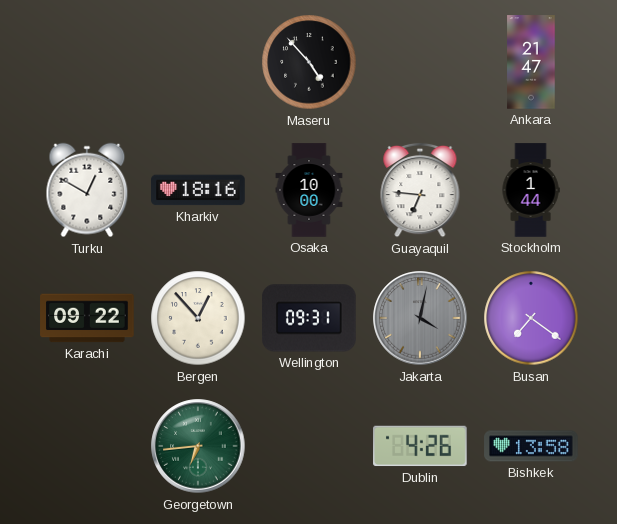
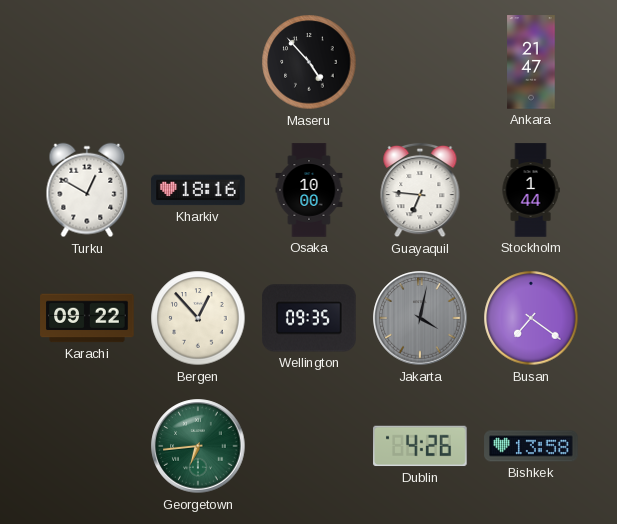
Wellington: 09:31 -> 09:35
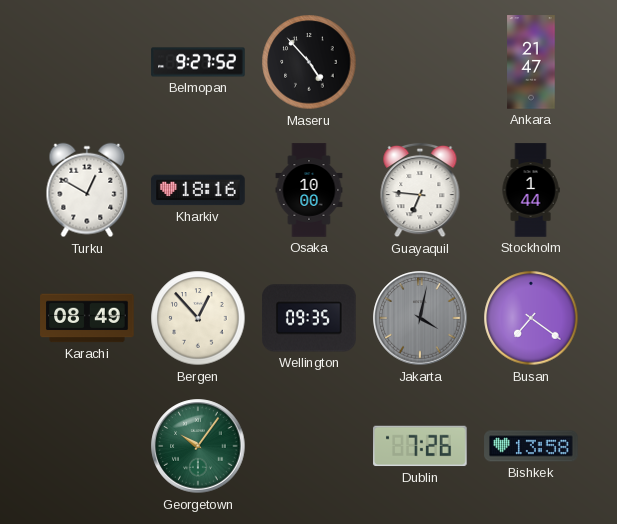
Belmopan: none -> 9:27
Karachi: 09:22 -> 08:49
Georgetown: 6:44 -> 10:06
Dublin: 4:26 -> 7:26
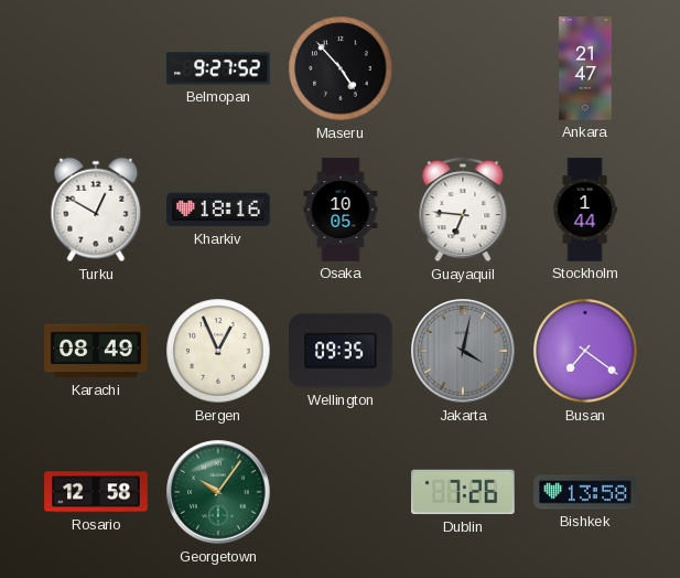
Osaka: 10:00 -> 10:05
Bergen: 12:53 -> 12:56
Rosario: none -> 12:58
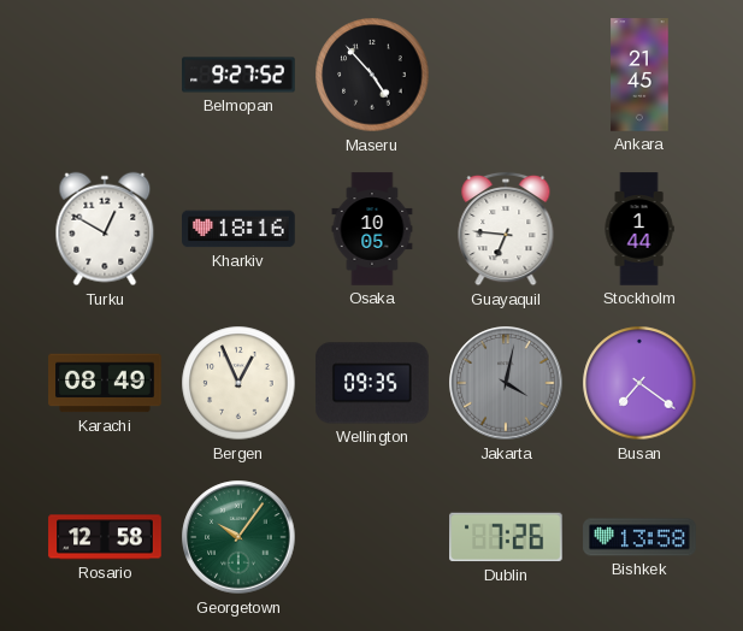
Ankara: 21:47 -> 21:45
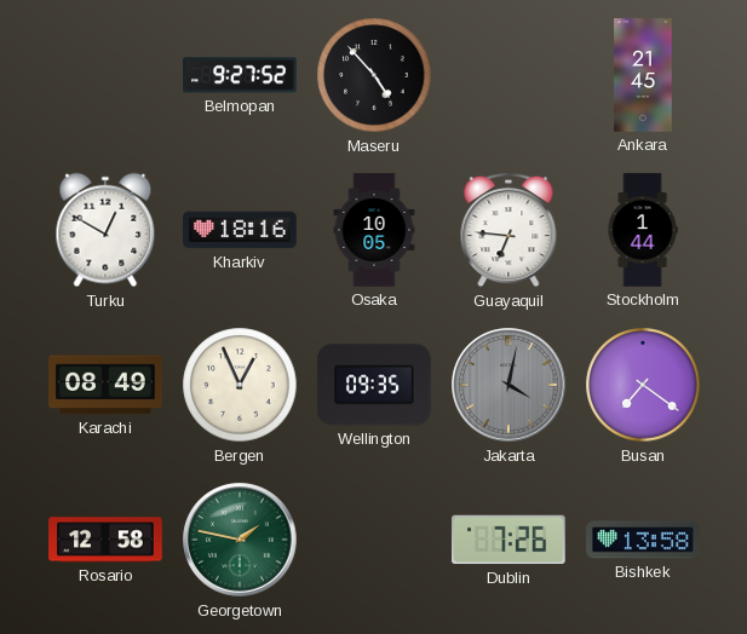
Georgetown: 10:06 -> 1:47
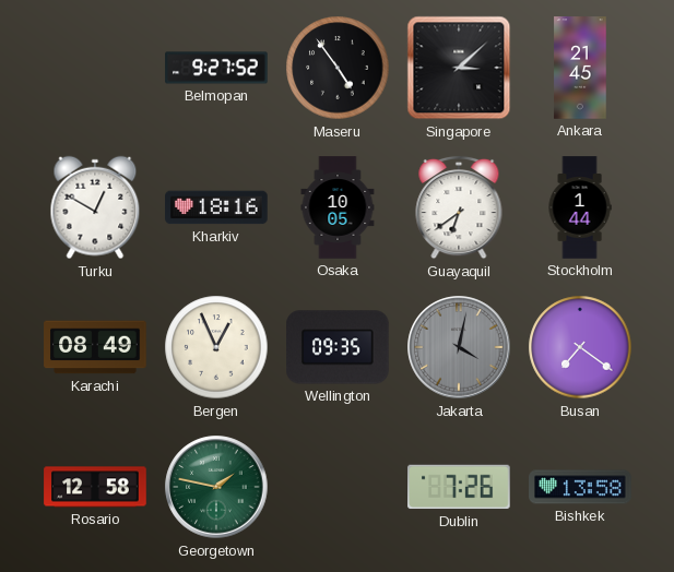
Maseru: 4:53 -> 4:54
Singapore: none -> 3:08
Guayaquil: 6:46 -> 6:39
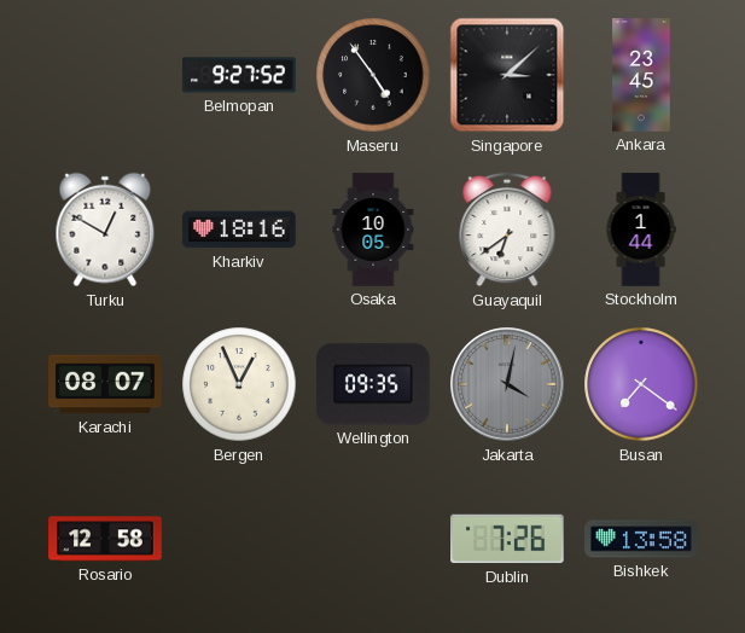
Ankara: 21:45 -> 23:45
Karachi: 08:49 -> 08:07
Georgetown: 1:47 -> none
